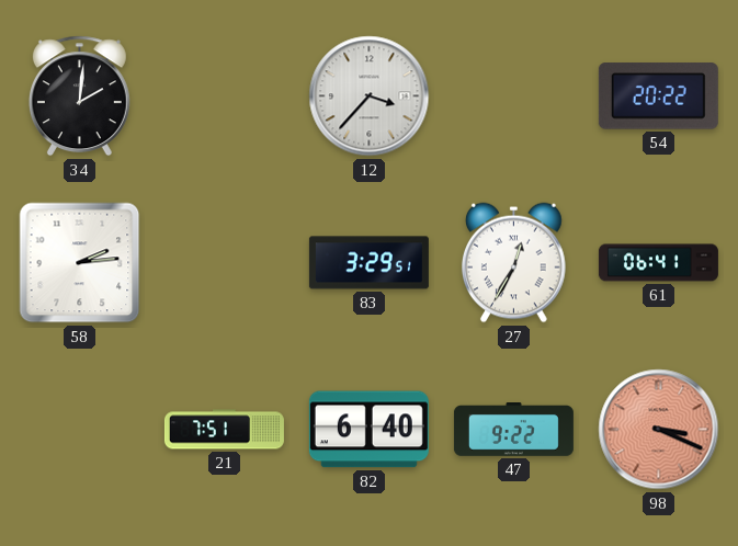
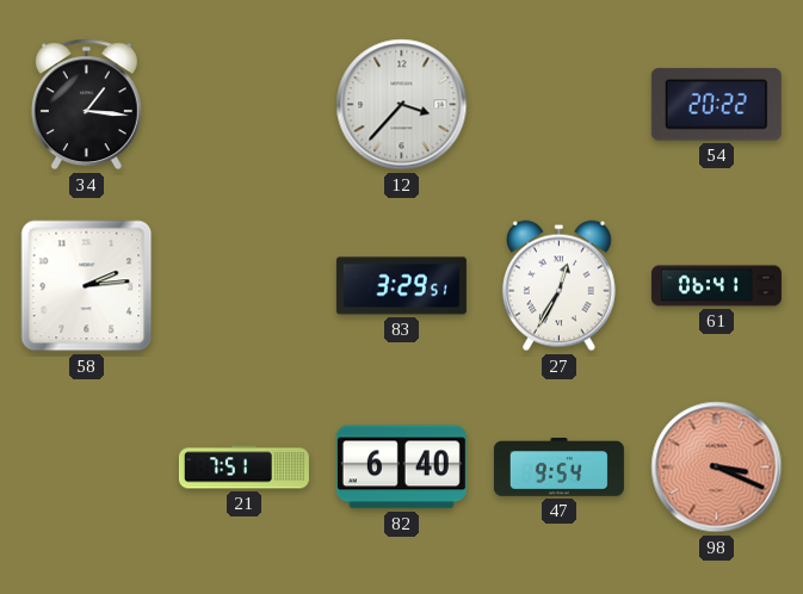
34: 2:01 -> 1:16
47: 9:22 -> 9:54
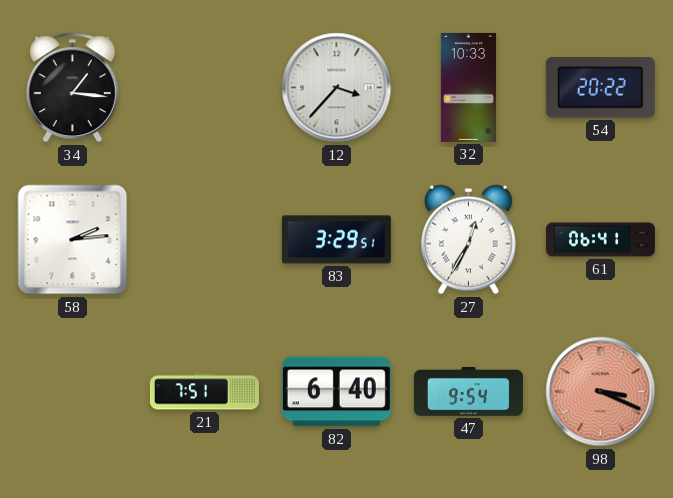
32: none -> 10:33
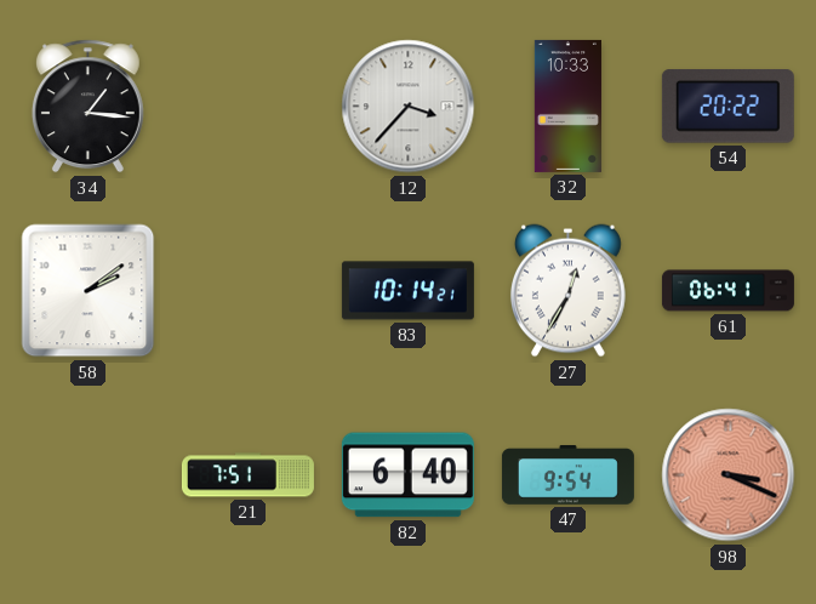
58: 2:14 -> 2:09
83: 3:29 -> 10:14
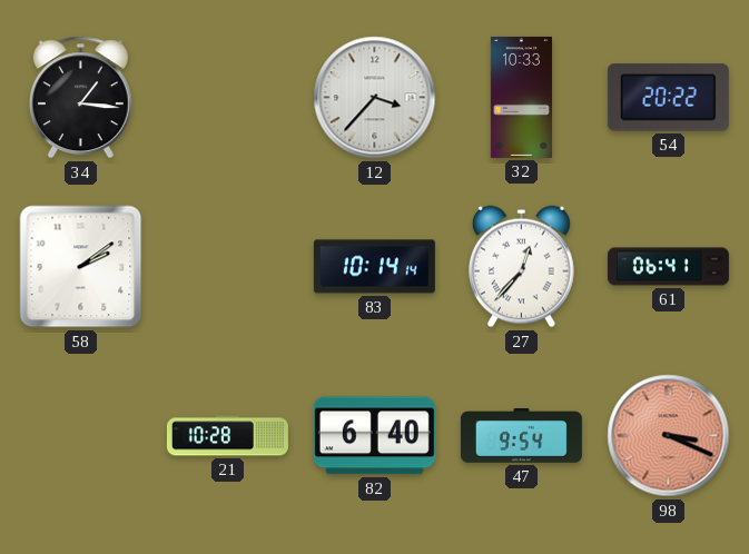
83: 10:14:21 -> 10:14:14
27: 12:35 -> 12:37
21: 7:51 -> 10:28
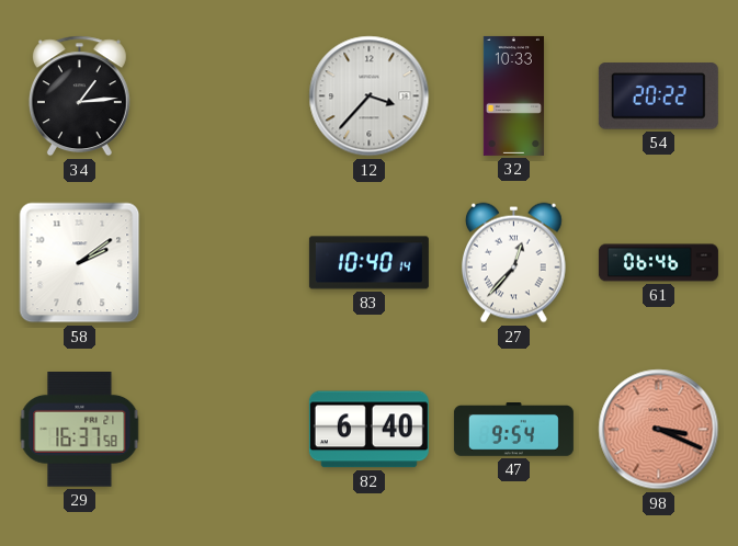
34: 1:16 -> 1:14
83: 10:14 -> 10:40
61: 06:41 -> 06:46
29: none -> 16:37
21: 10:28 -> none
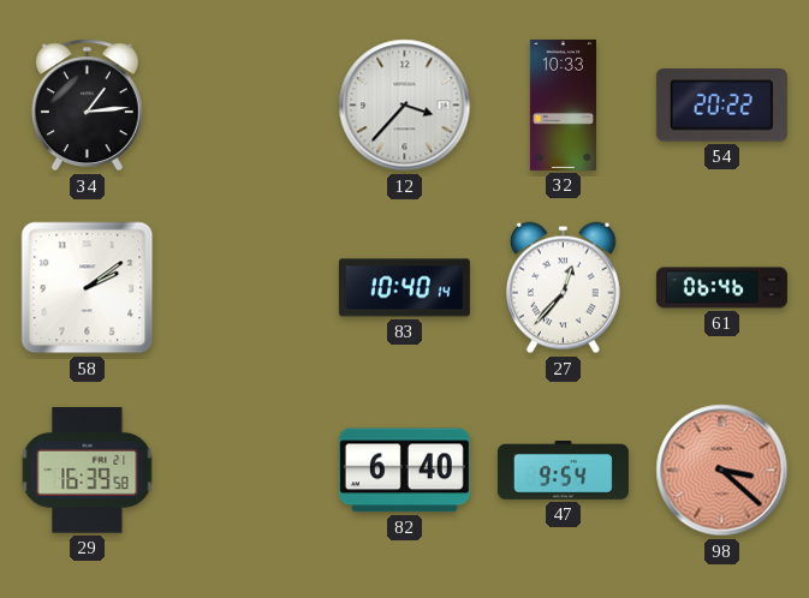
29: 16:37 -> 16:39
98: 3:19 -> 3:22
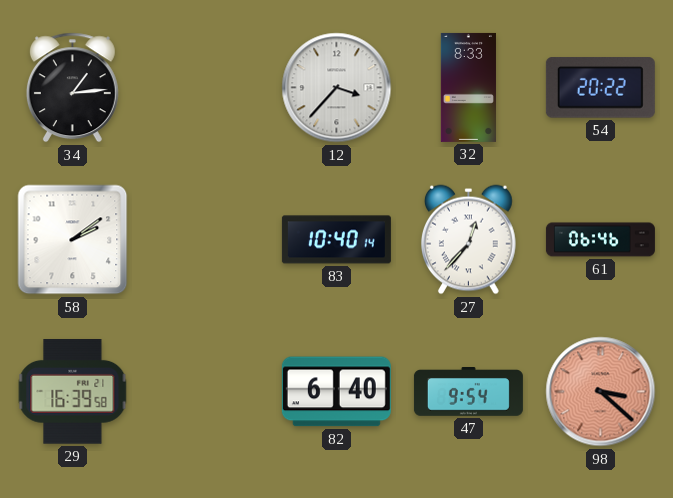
32: 10:33 -> 8:33
